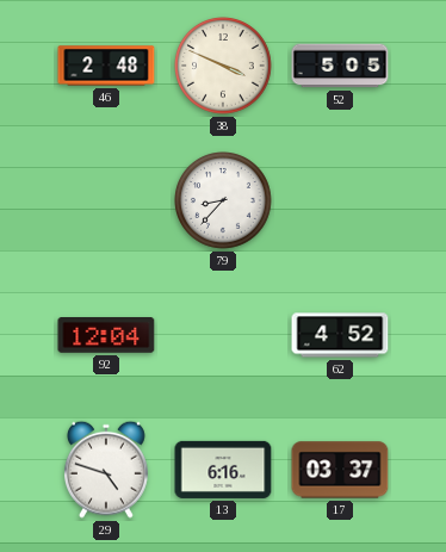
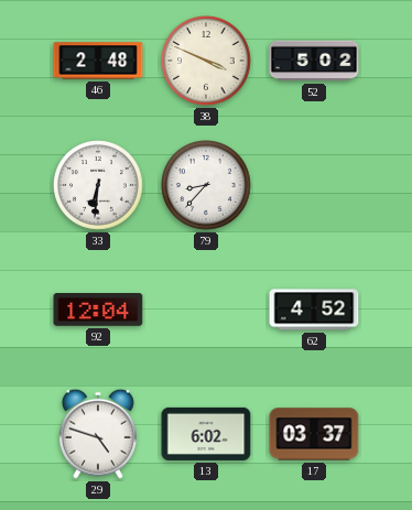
52: 5:05 -> 5:02
33: none -> 6:31
13: 6:16 -> 6:02
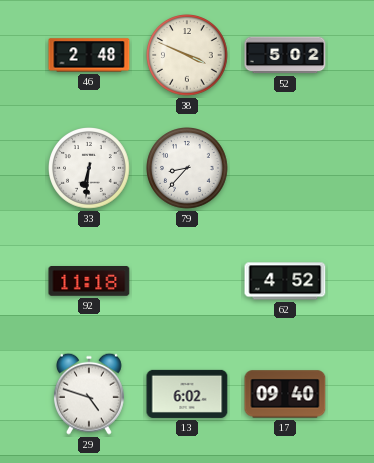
92: 12:04 -> 11:18
17: 03:37 -> 09:40
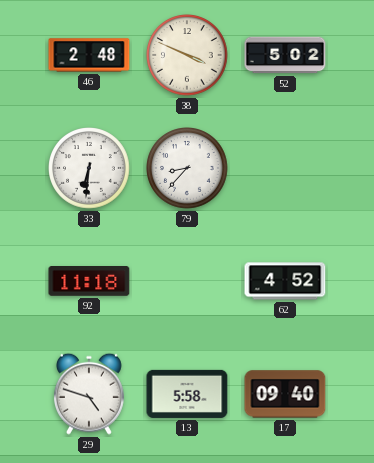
13: 6:02 -> 5:58
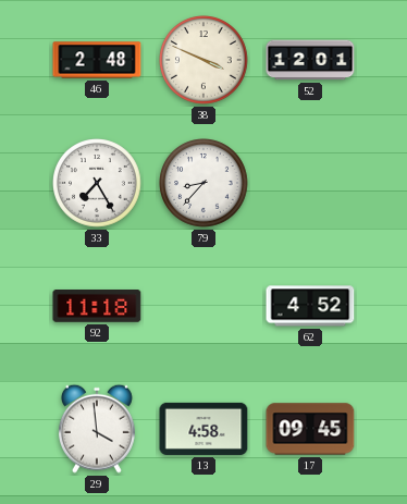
52: 5:02 -> 12:01
33: 6:31 -> 7:25
29: 4:48 -> 3:59
13: 5:58 -> 4:58
17: 09:40 -> 09:45
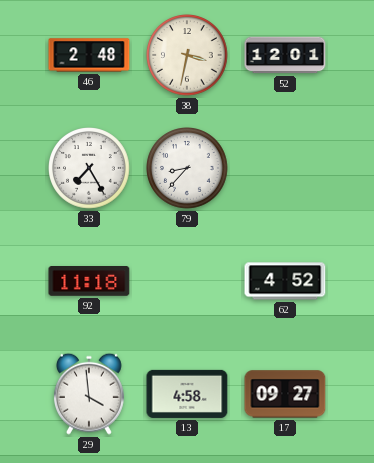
38: 3:49 -> 3:32
17: 09:45 -> 09:27
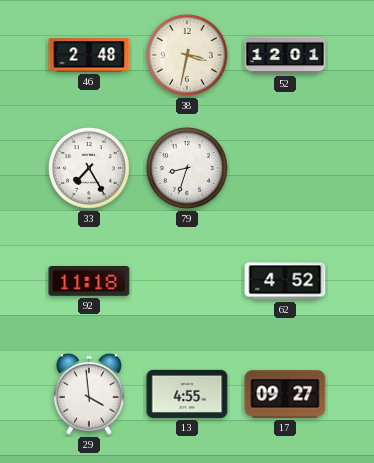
79: 8:37 -> 8:33
13: 4:58 -> 4:55
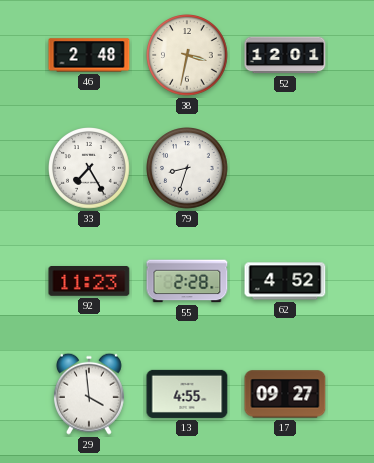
92: 11:18 -> 11:23
55: none -> 2:28
